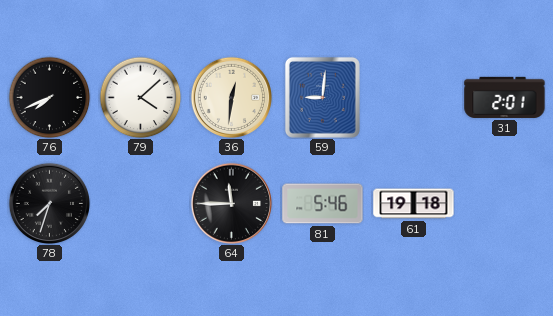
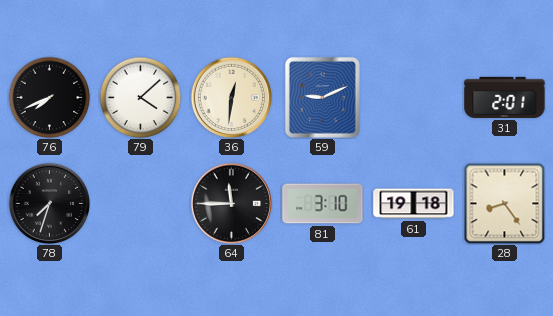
59: 9:01 -> 9:11
81: 5:46 -> 3:10
28: none -> 8:24
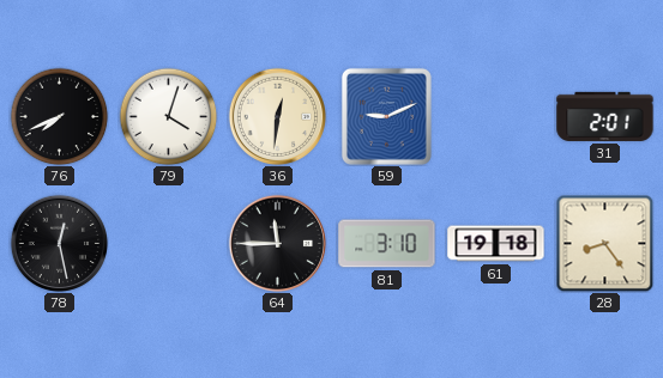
79: 4:08 -> 4:03
78: 7:33 -> 12:28
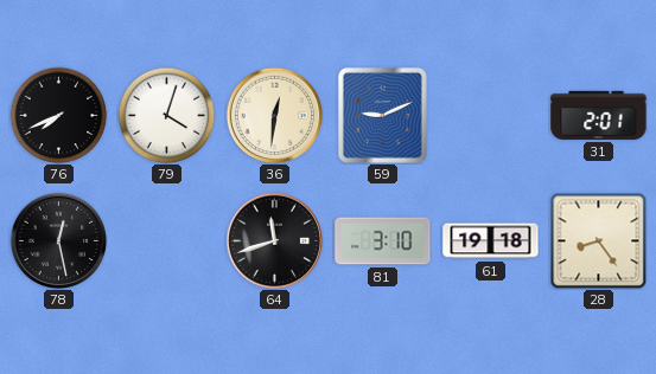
64: 11:45 -> 11:42
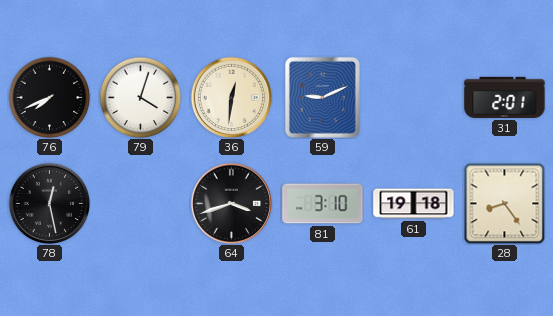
64: 11:42 -> 3:42
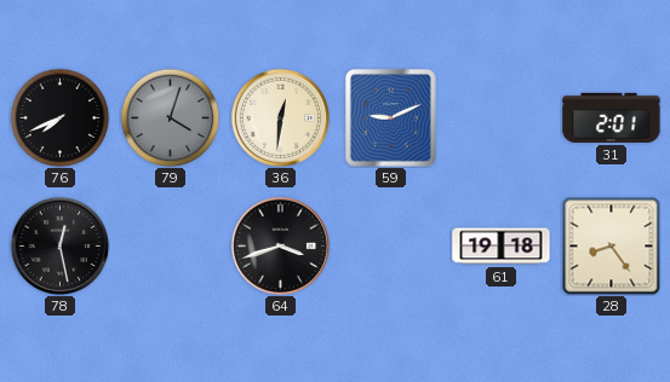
79 dial: white -> grey
81: 3:10 -> none
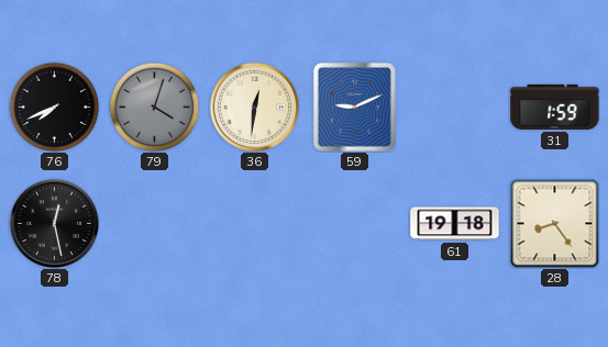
31: 2:01 -> 1:59
64: 3:42 -> none
